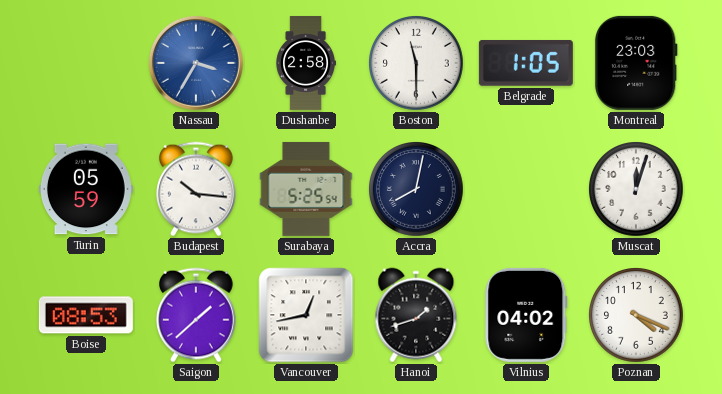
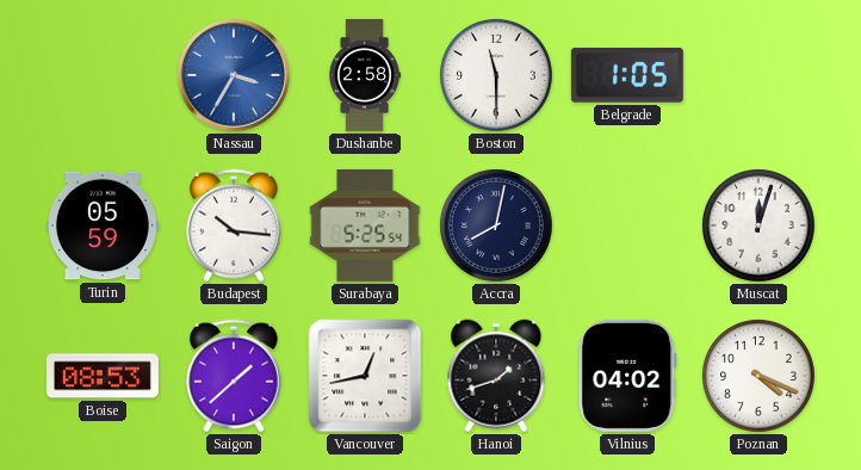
Montreal: 23:03 -> none
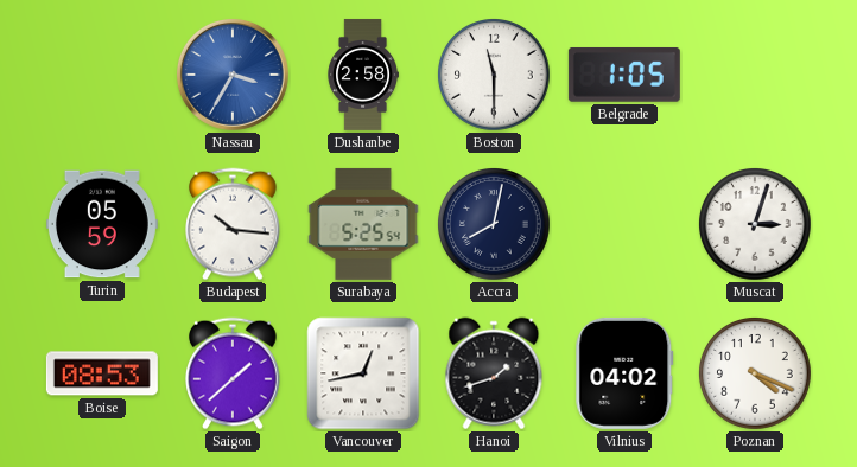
Muscat: 12:03 -> 3:03
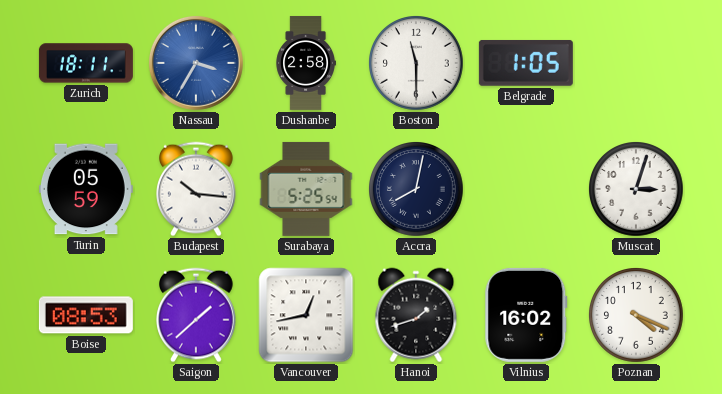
Zurich: none -> 18:11
Vilnius: 04:02 -> 16:02
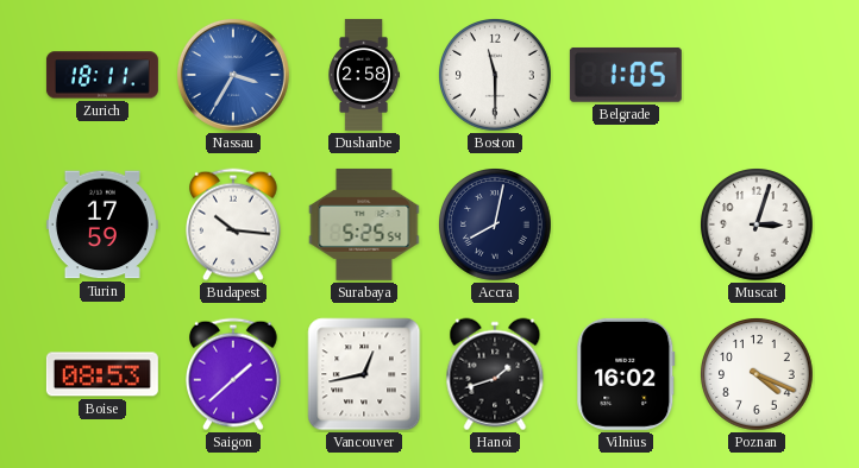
Turin: 05:59 -> 17:59
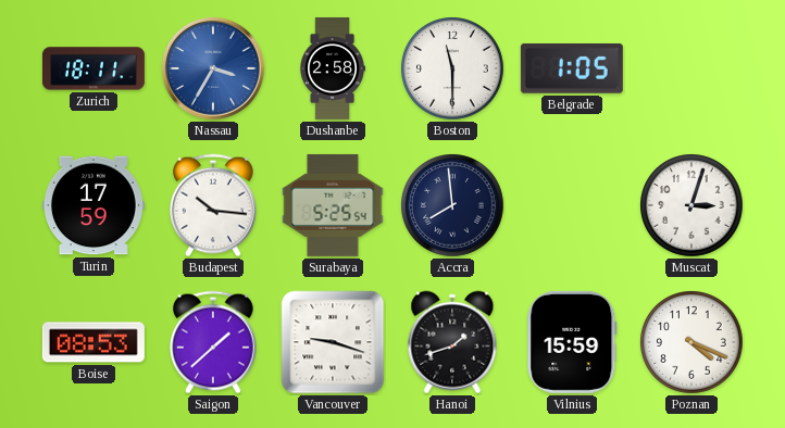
Accra: 8:02 -> 7:59
Vancouver: 12:43 -> 9:18
Vilnius: 16:02 -> 15:59
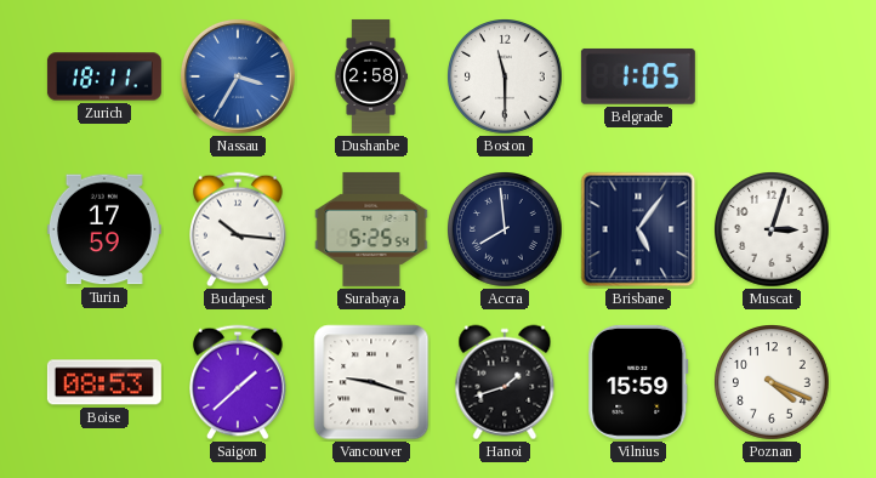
Brisbane: none -> 5:06
